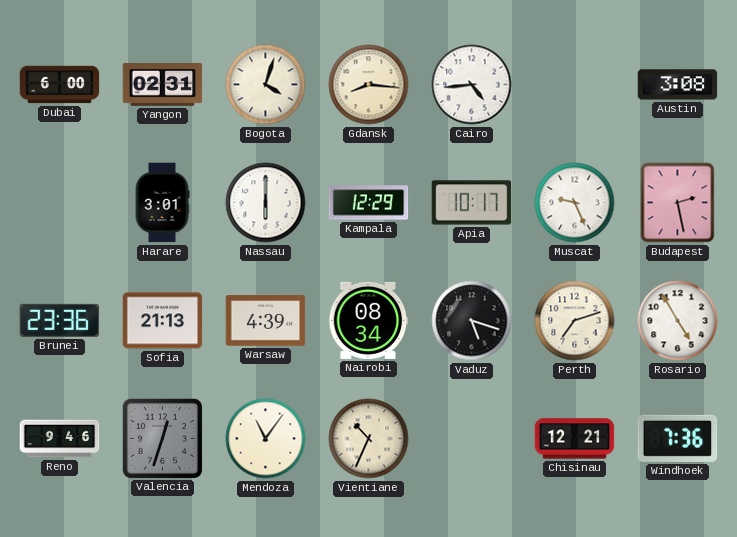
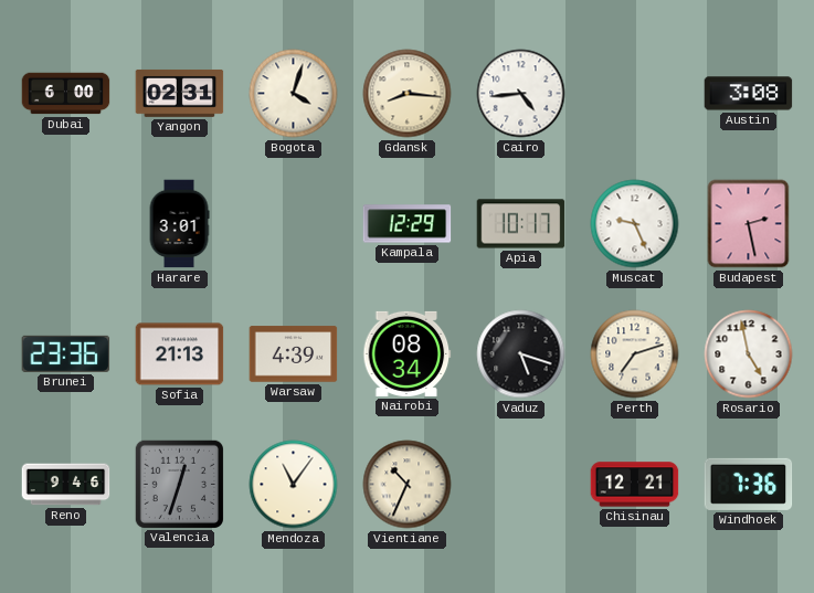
Nassau: 6:00 -> none
Rosario: 4:55 -> 4:58
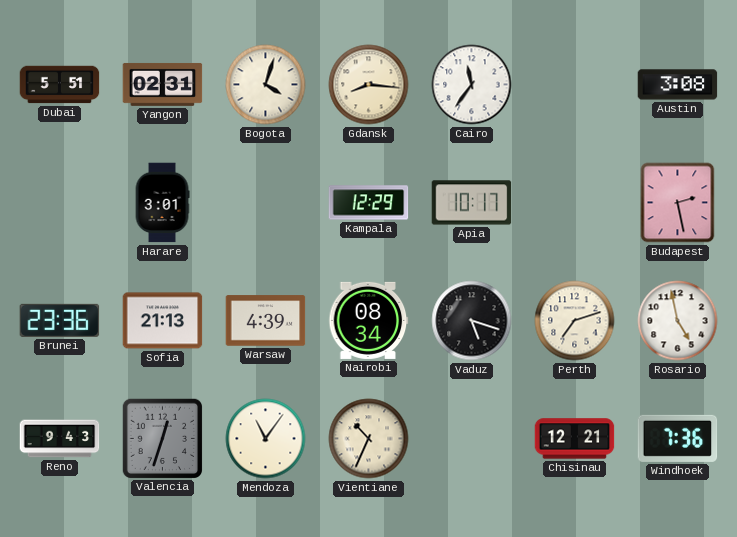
Dubai: 6:00 -> 5:51
Cairo: 4:44 -> 11:36
Muscat: 9:26 -> none
Reno: 9:46 -> 9:43
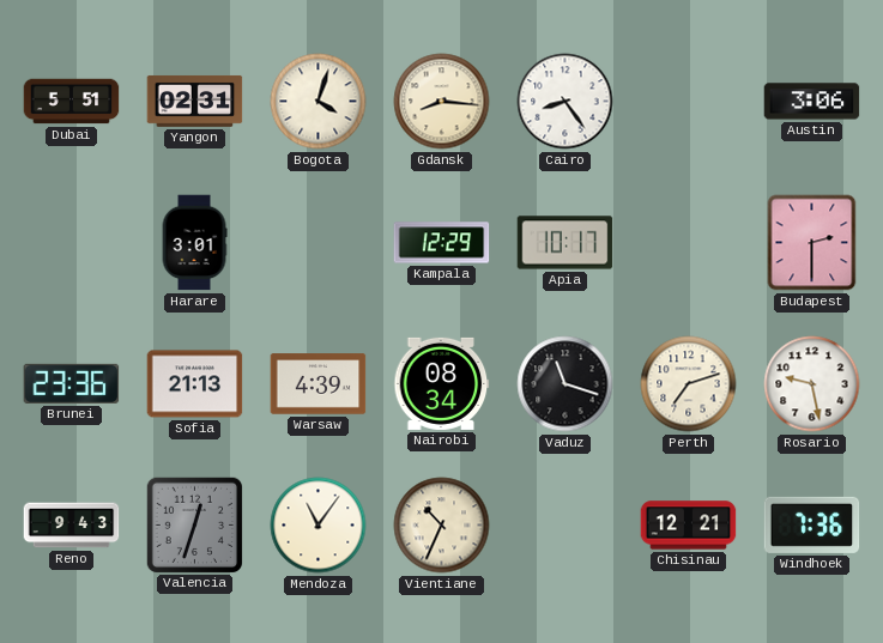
Cairo: 11:36 -> 8:24
Austin: 3:08 -> 3:06
Budapest: 2:28 -> 2:30
Vaduz: 5:18 -> 11:18
Rosario: 4:58 -> 9:28
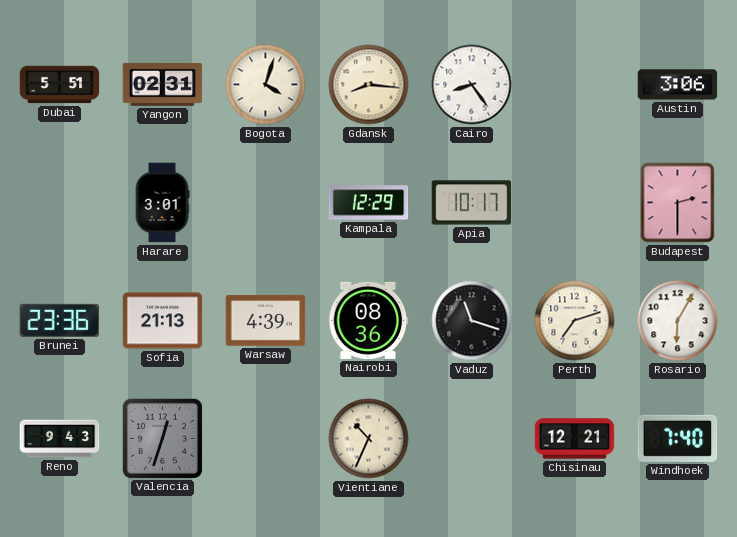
Nairobi: 08:34 -> 08:36
Rosario: 9:28 -> 6:05
Mendoza: 11:06 -> none
Windhoek: 7:36 -> 7:40
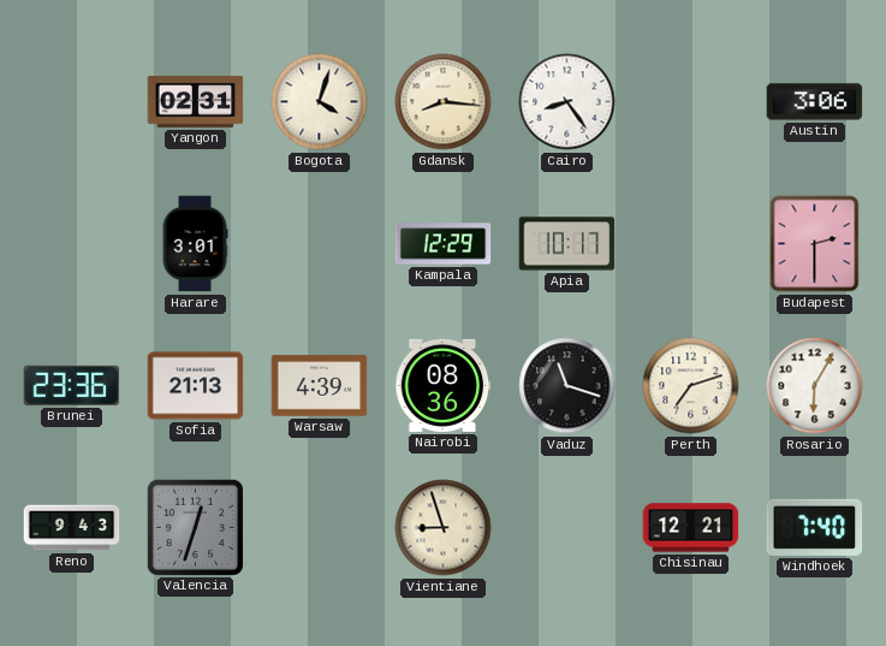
Dubai: 5:51 -> none
Vientiane: 10:34 -> 8:57
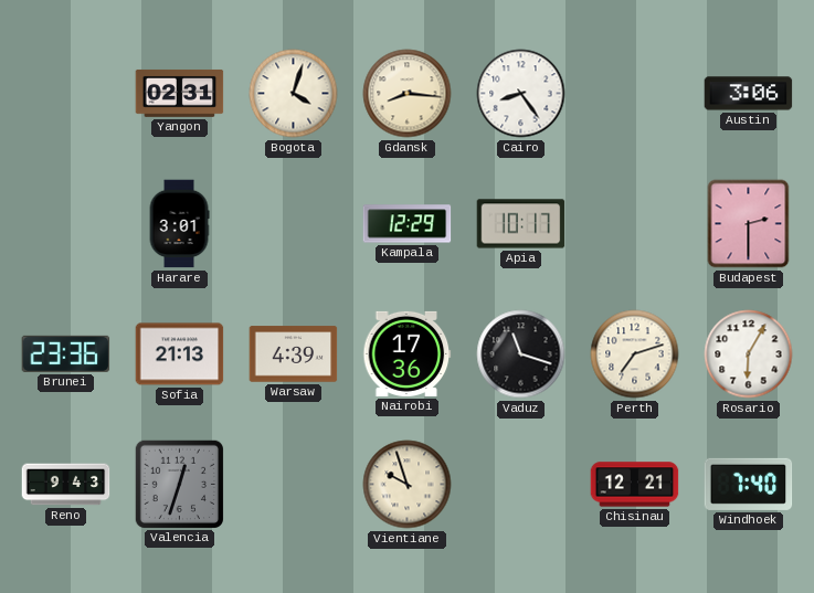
Nairobi: 08:36 -> 17:36
Vientiane: 8:57 -> 9:57
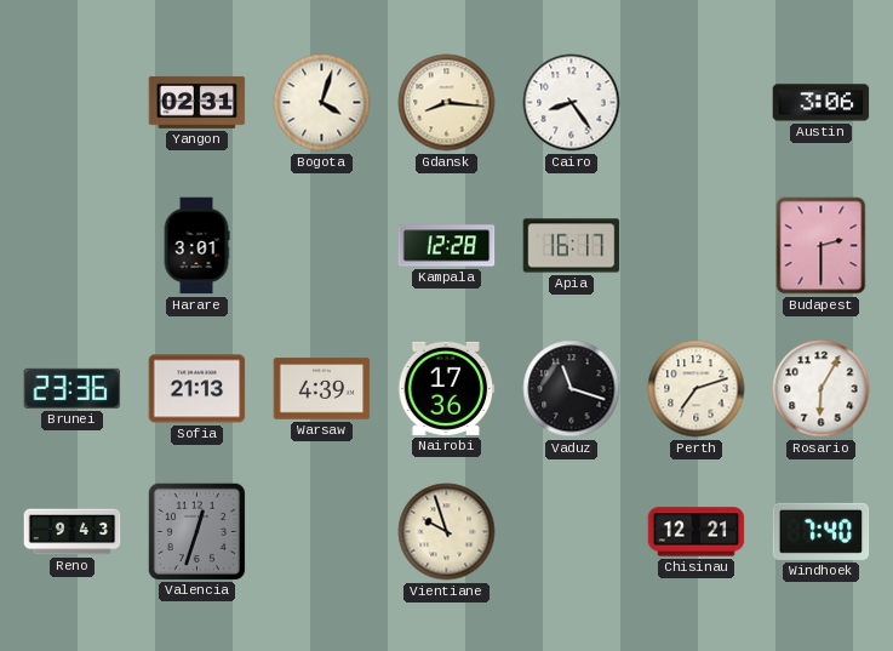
Kampala: 12:29 -> 12:28
Apia: 10:17 -> 16:17
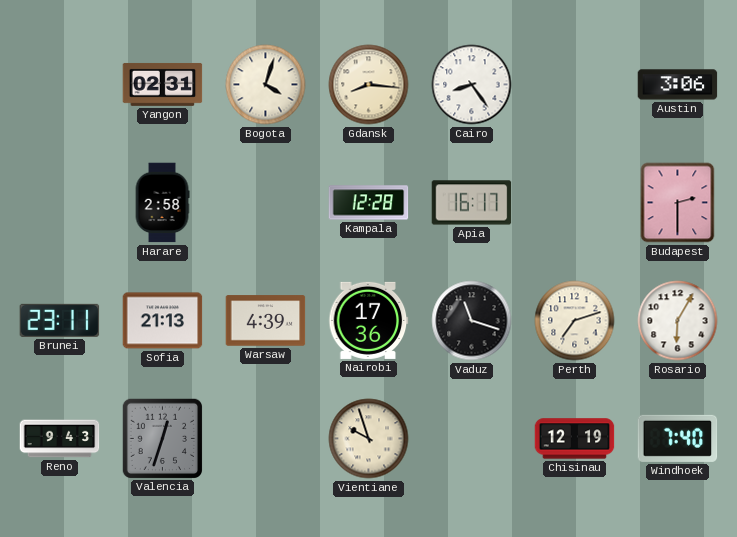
Harare: 3:01 -> 2:58
Brunei: 23:36 -> 23:11
Chisinau: 12:21 -> 12:19
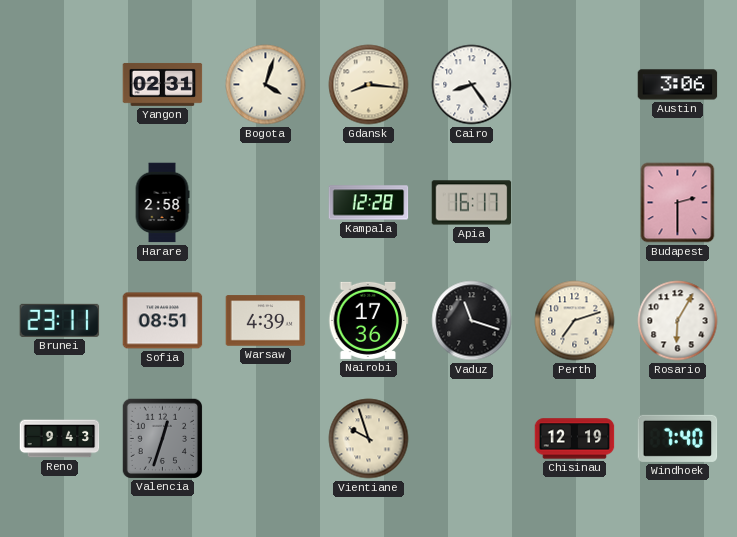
Sofia: 21:13 -> 08:51
